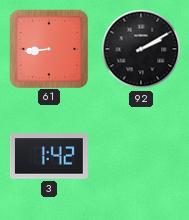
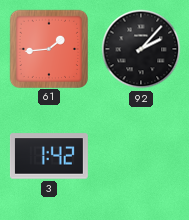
61: 8:44 -> 1:44
92: 2:10 -> 2:07
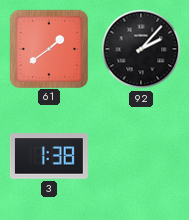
61: 1:44 -> 1:39
3: 1:42 -> 1:38
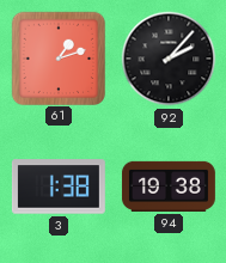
61: 1:39 -> 1:12
94: none -> 19:38
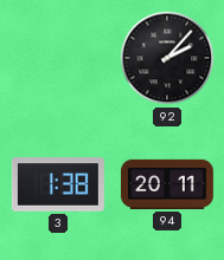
61: 1:12 -> none
94: 19:38 -> 20:11
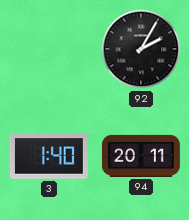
92: 2:07 -> 2:05
3: 1:38 -> 1:40
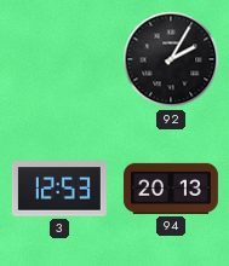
3: 1:40 -> 12:53
94: 20:11 -> 20:13
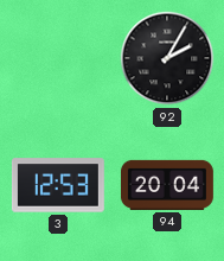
94: 20:13 -> 20:04
